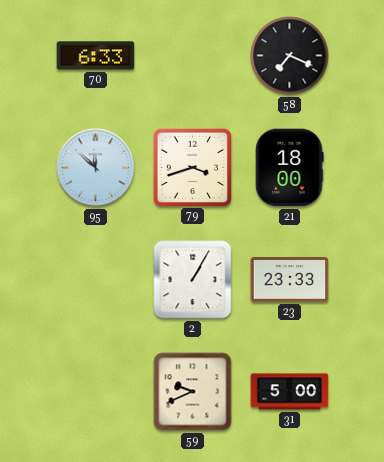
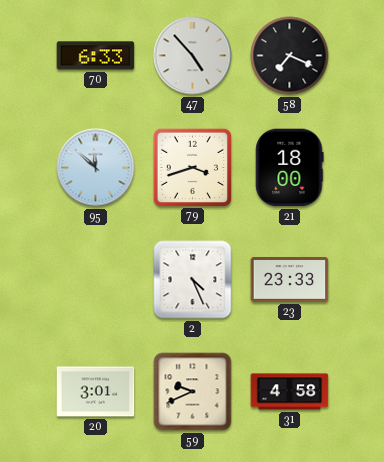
47: none -> 4:53
2: 1:05 -> 4:26
20: none -> 3:01
31: 5:00 -> 4:58
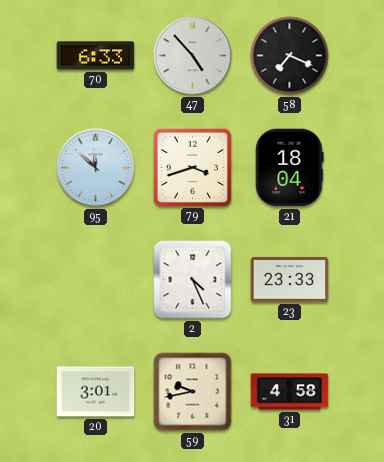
21: 18:00 -> 18:04
59: 9:41 -> 9:43
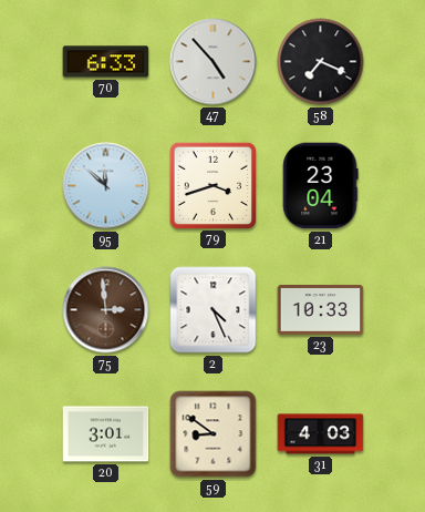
21: 18:04 -> 23:04
75: none -> 2:59
23: 23:33 -> 10:33
59: 9:43 -> 8:51
31: 4:58 -> 4:03
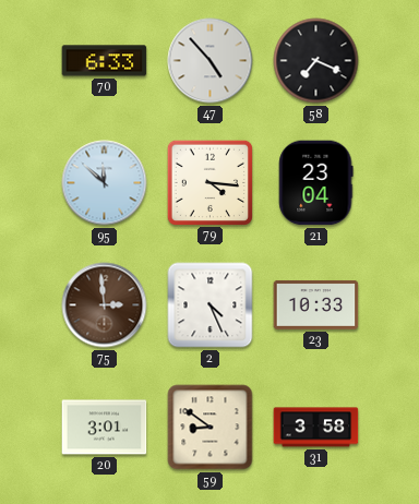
79: 3:42 -> 4:16
31: 4:03 -> 3:58
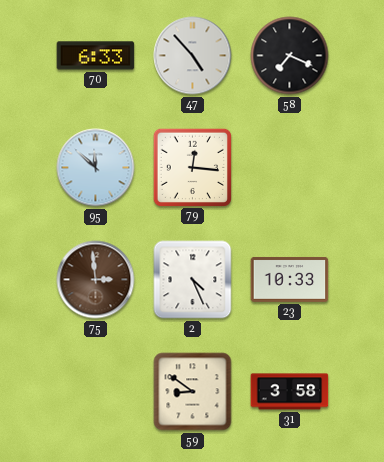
79: 4:16 -> 12:16
21: 23:04 -> none
20: 3:01 -> none
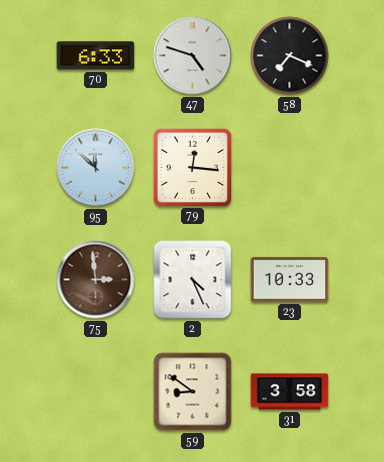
47: 4:53 -> 4:48
